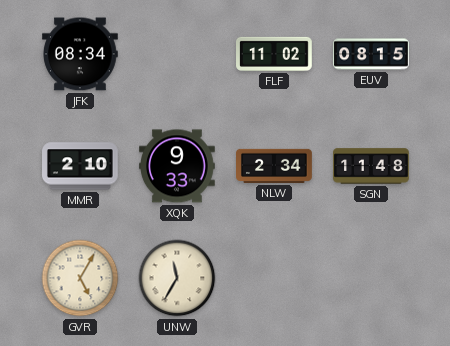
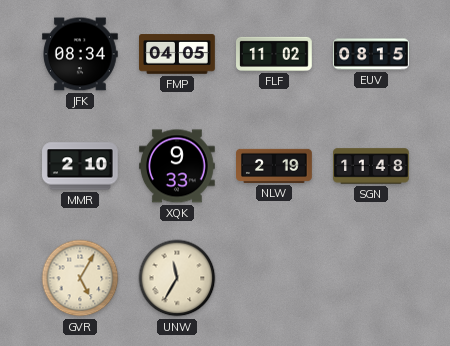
FMP: none -> 04:05
NLW: 2:34 -> 2:19
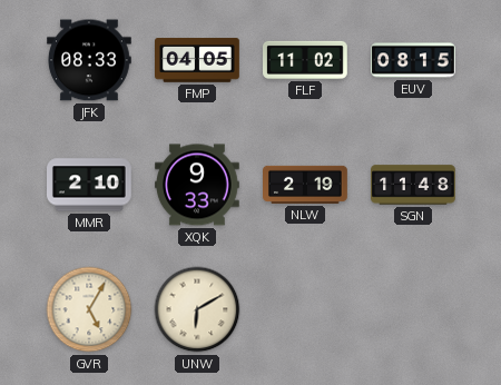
JFK: 08:34 -> 08:33
UNW: 11:35 -> 6:10
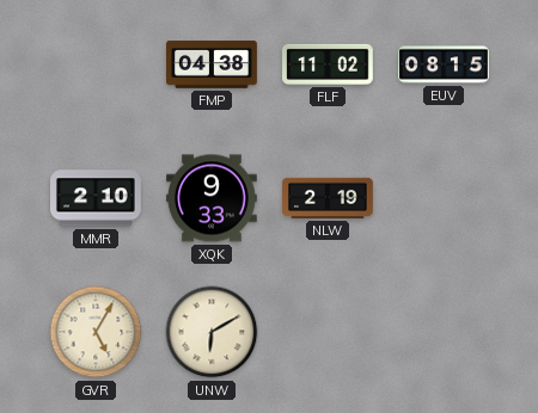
JFK: 08:33 -> none
FMP: 04:05 -> 04:38
SGN: 11:48 -> none
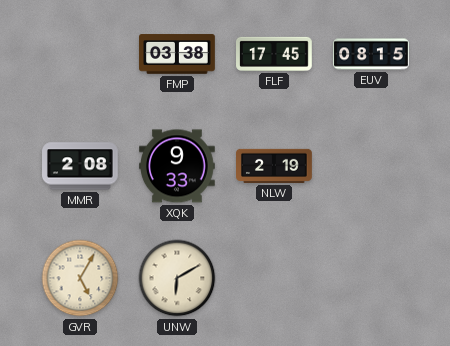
FMP: 04:38 -> 03:38
FLF: 11:02 -> 17:45
MMR: 2:10 -> 2:08
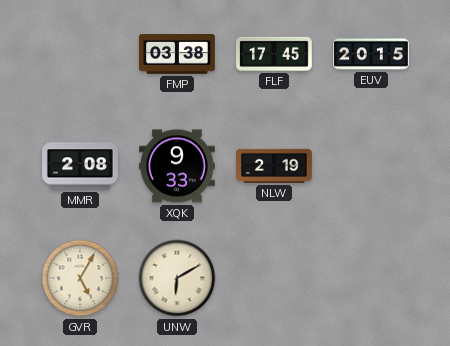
EUV: 08:15 -> 20:15
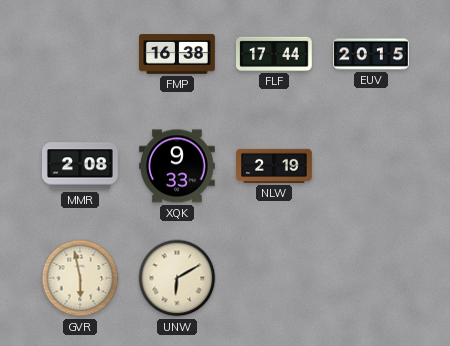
FMP: 03:38 -> 16:38
FLF: 17:45 -> 17:44
GVR: 5:05 -> 5:58
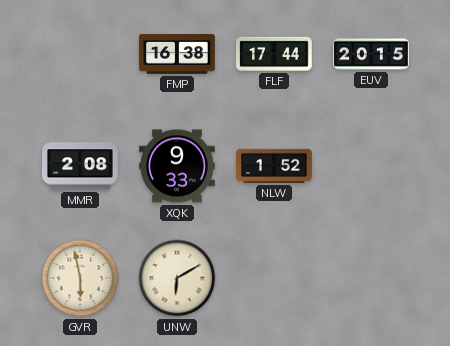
NLW: 2:19 -> 1:52
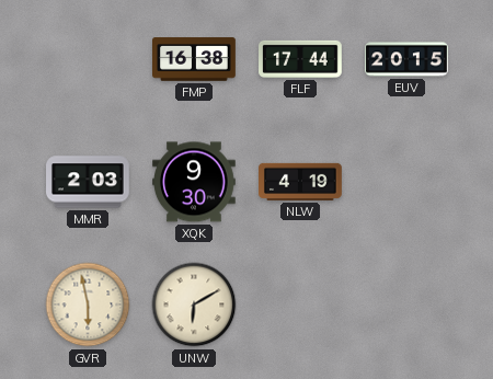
MMR: 2:08 -> 2:03
XQK: 9:33 -> 9:30
NLW: 1:52 -> 4:19
